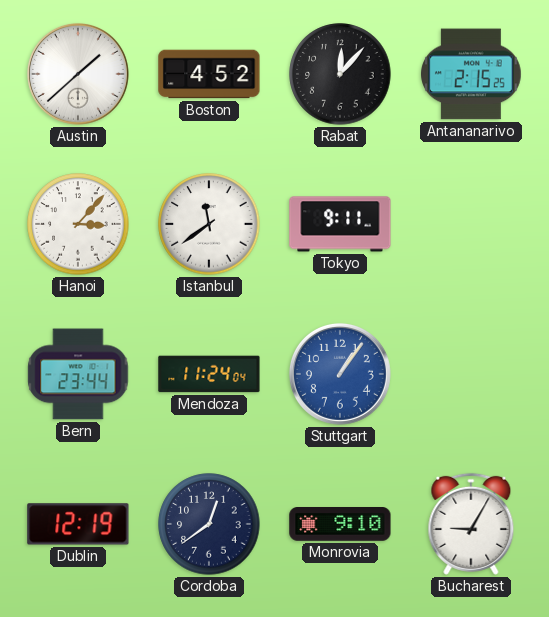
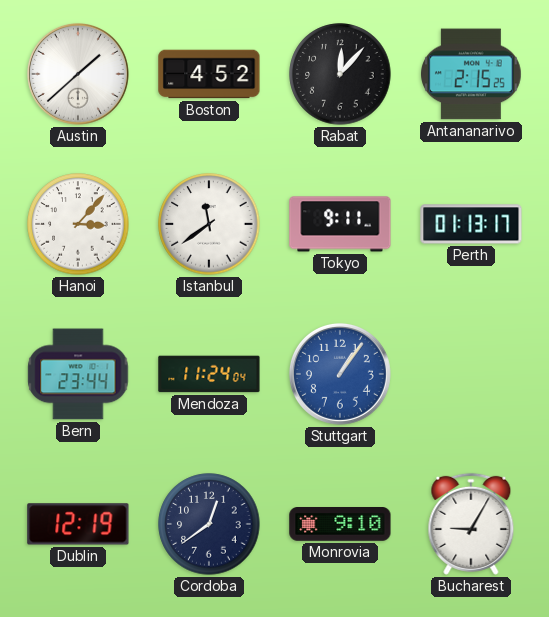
Perth: none -> 01:13
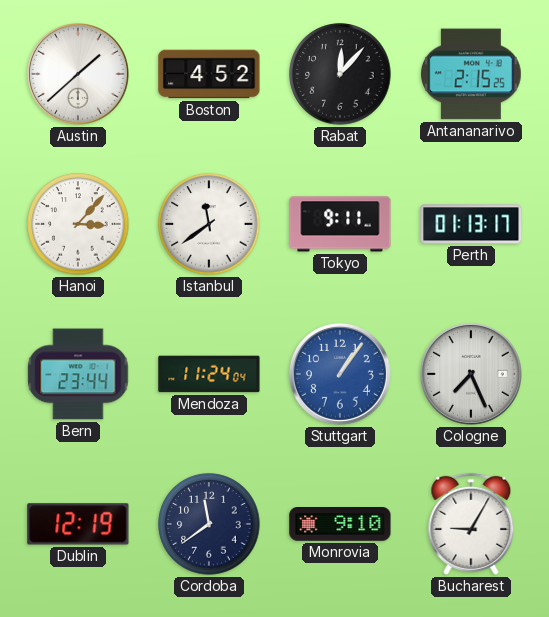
Cologne: none -> 7:26
Cordoba: 12:39 -> 11:39
